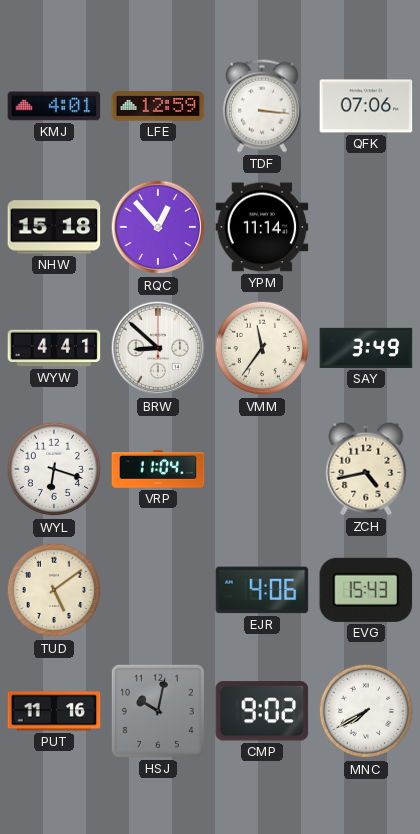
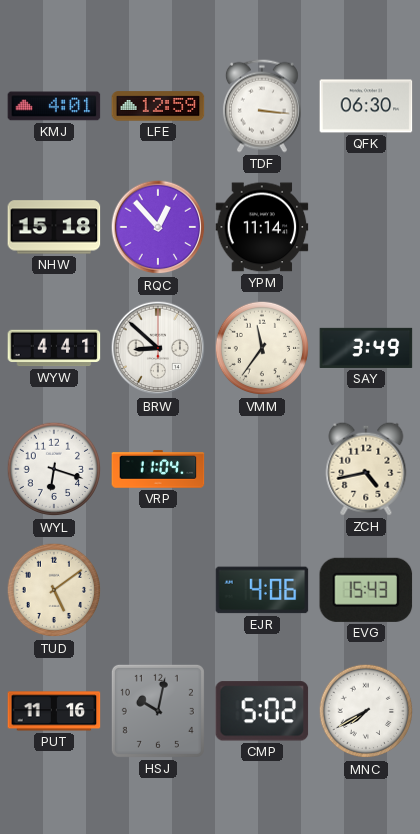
QFK: 07:06 -> 06:30
CMP: 9:02 -> 5:02
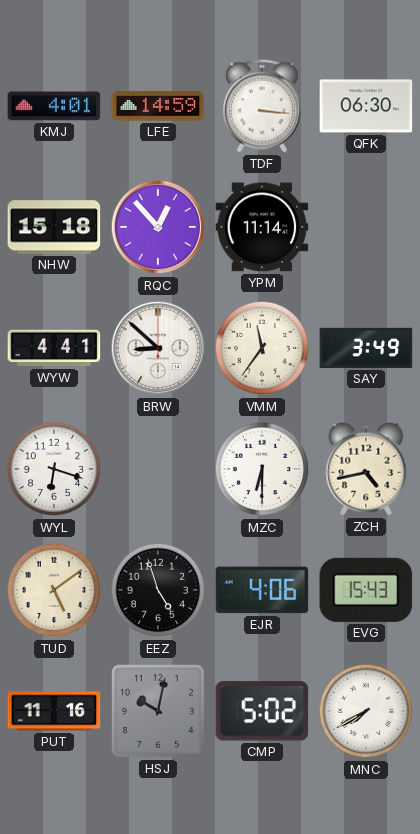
LFE: 12:59 -> 14:59
VRP: 11:04 -> none
MZC: none -> 6:30
EEZ: none -> 4:57
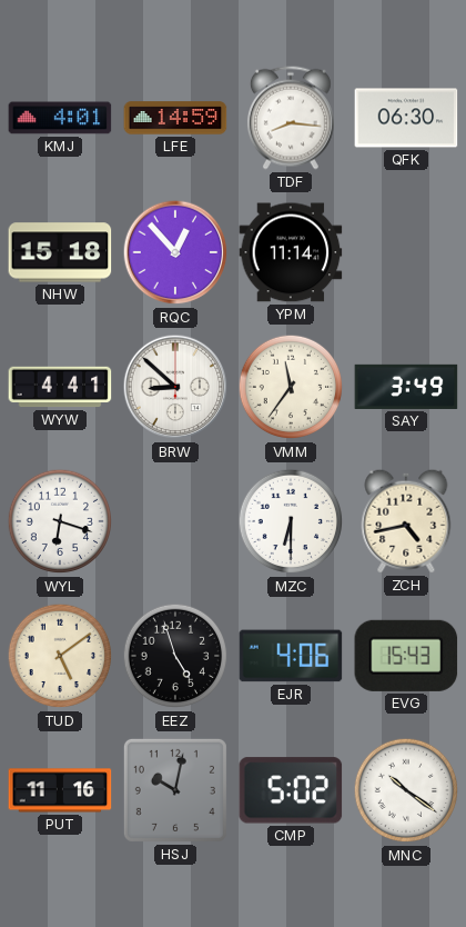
TDF: 3:16 -> 8:16
MNC: 7:40 -> 10:21
